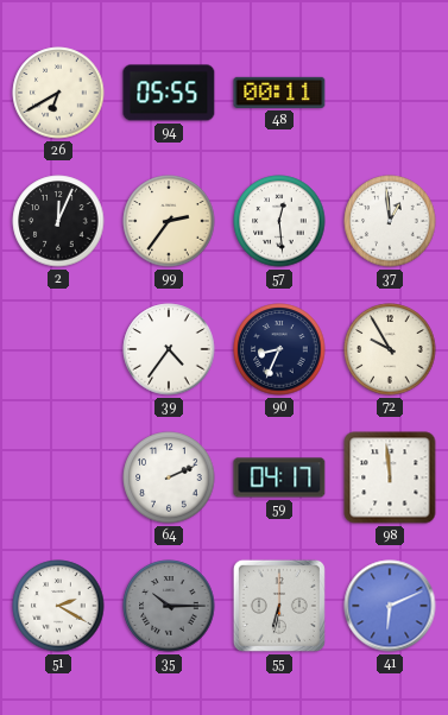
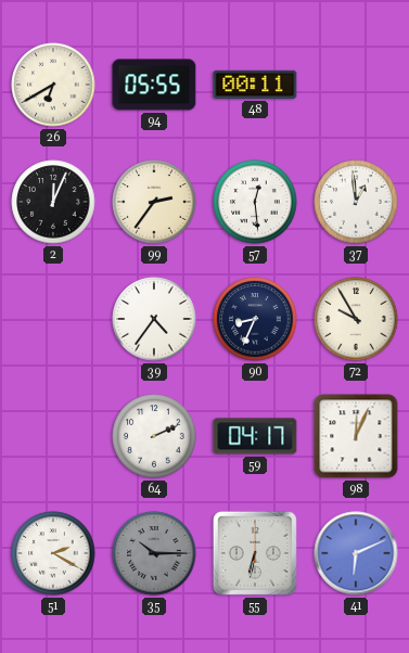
98: 11:59 -> 12:04
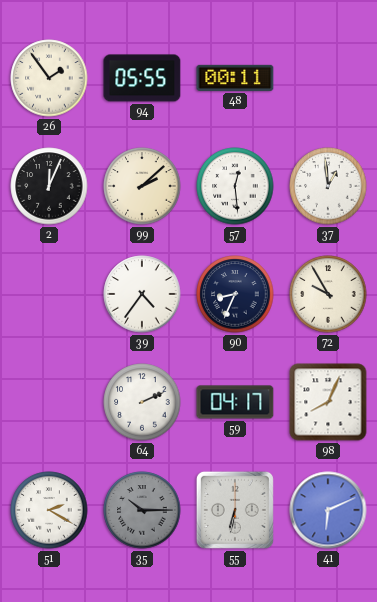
26: 6:40 -> 1:54
99: 2:36 -> 2:08
98: 12:04 -> 8:04
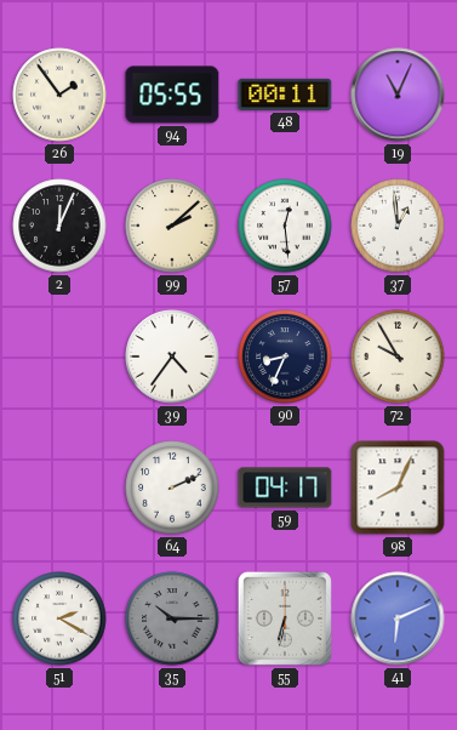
19: none -> 11:04
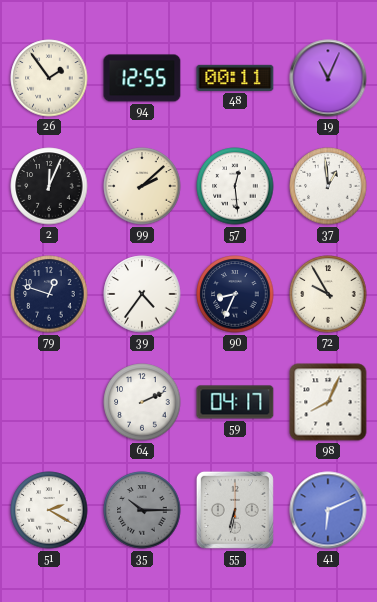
94: 05:55 -> 12:55
79: none -> 12:48
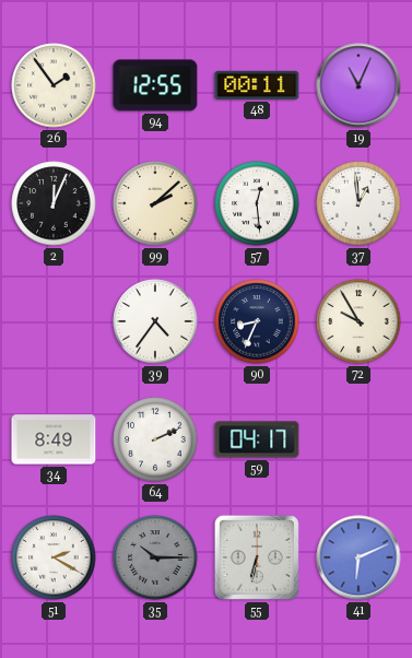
79: 12:48 -> none
34: none -> 8:49
98: 8:04 -> none
